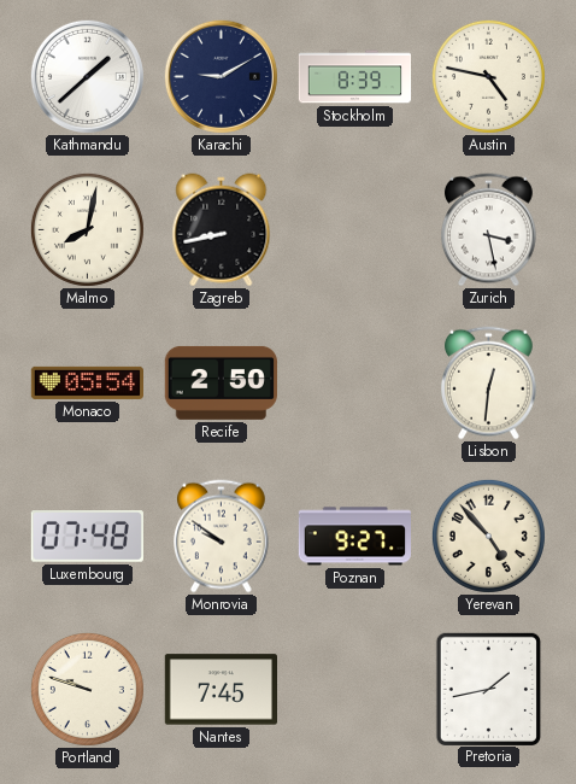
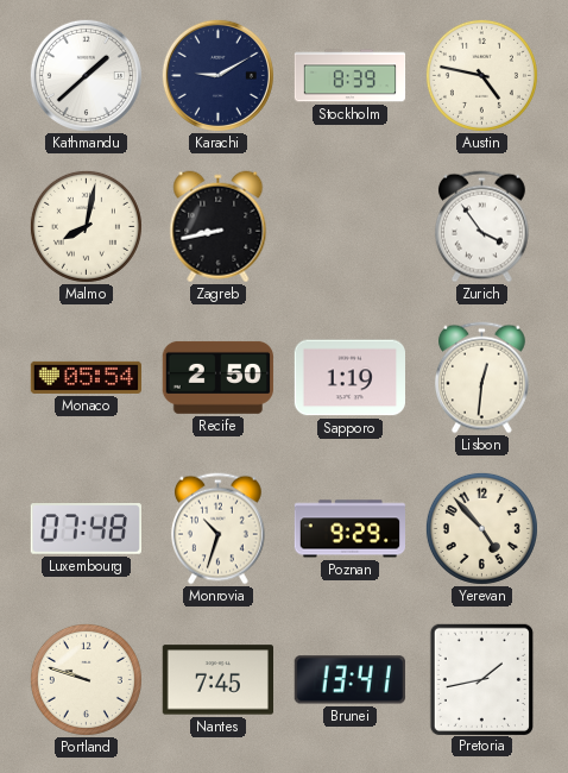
Zurich: 3:28 -> 3:54
Sapporo: none -> 1:19
Monrovia: 9:51 -> 10:33
Poznan: 9:27 -> 9:29
Brunei: none -> 13:41
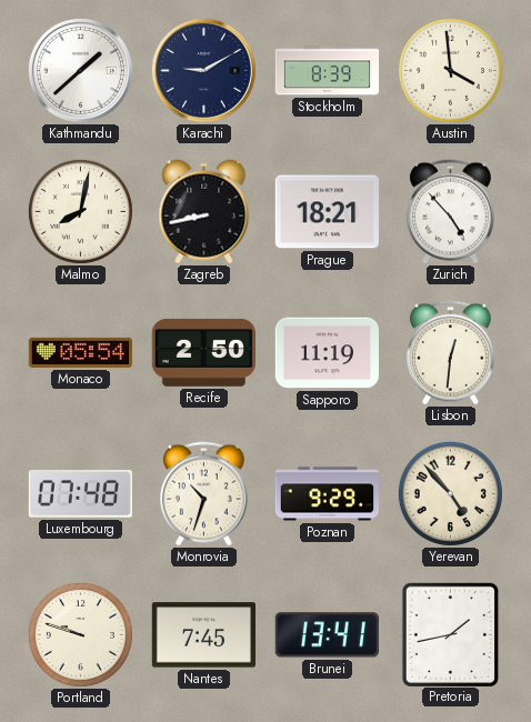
Austin: 4:47 -> 3:59
Prague: none -> 18:21
Zurich: 3:54 -> 4:53
Sapporo: 1:19 -> 11:19
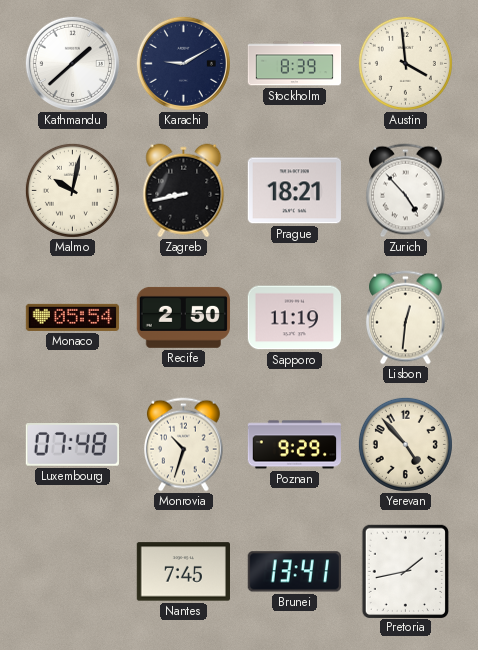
Malmo: 8:02 -> 10:02
Portland: 9:48 -> none
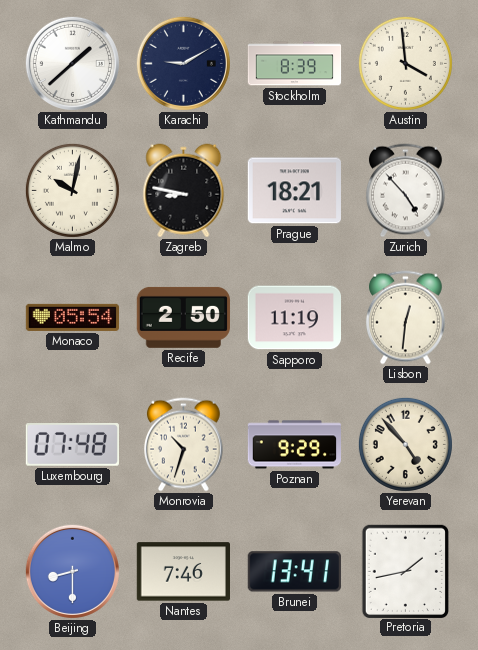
Zagreb: 8:43 -> 8:47
Beijing: none -> 8:30
Nantes: 7:45 -> 7:46
